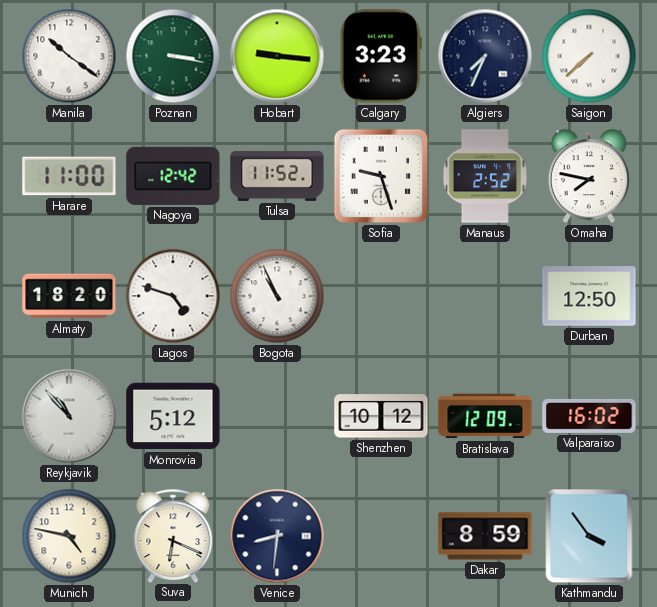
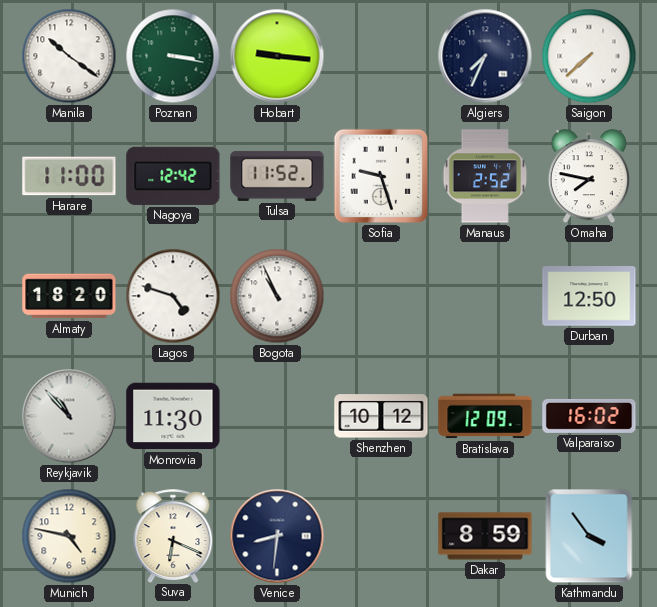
Calgary: 3:23 -> none
Monrovia: 5:12 -> 11:30
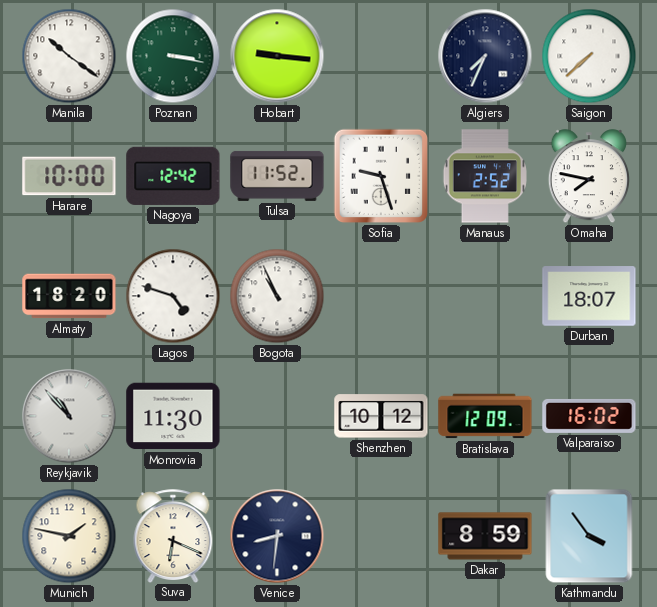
Harare: 11:00 -> 10:00
Durban: 12:50 -> 18:07
Munich: 4:47 -> 1:47
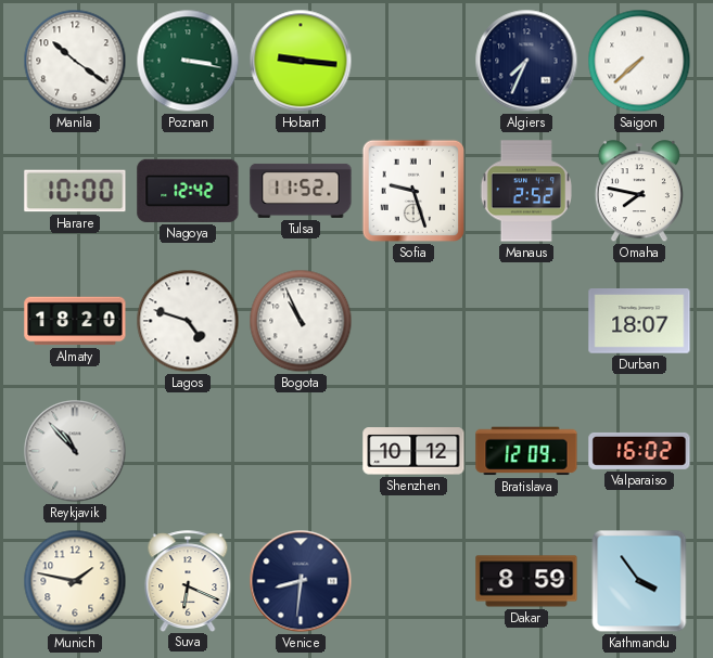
Monrovia: 11:30 -> none
